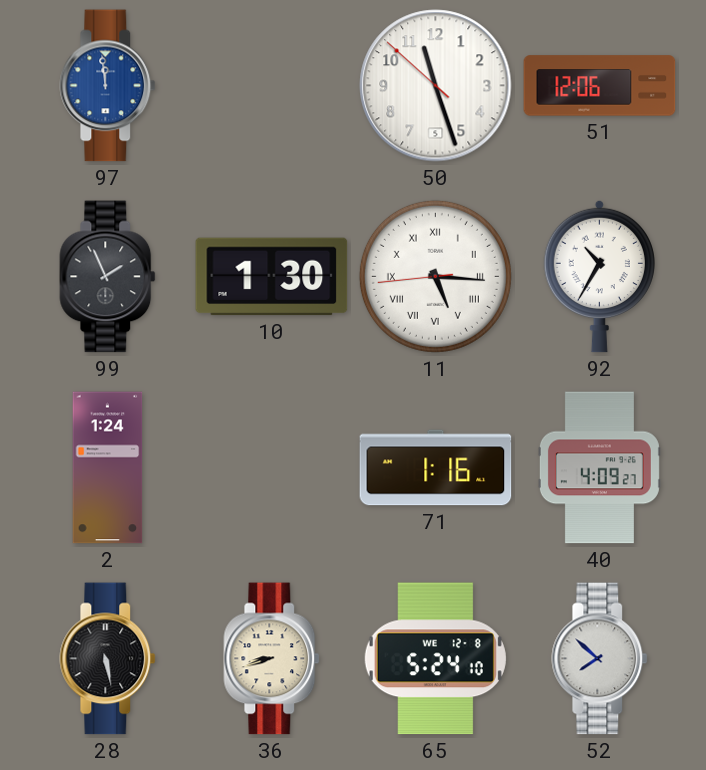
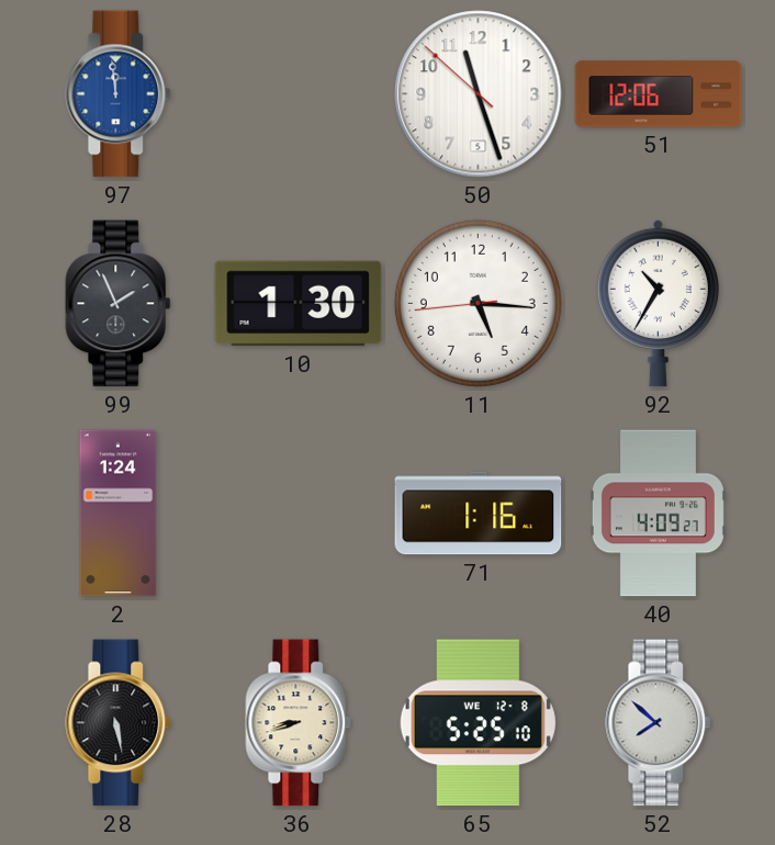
11 numerals: Roman -> Arabic
65: 5:24 -> 5:25
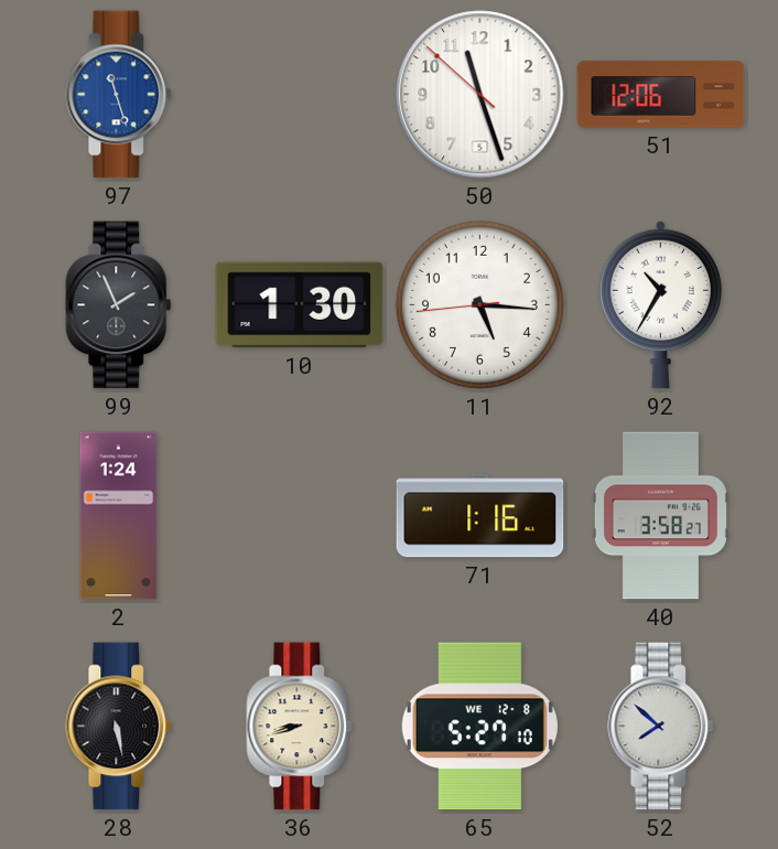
97: 11:59 -> 11:27
40: 4:09 -> 3:58
65: 5:25 -> 5:27
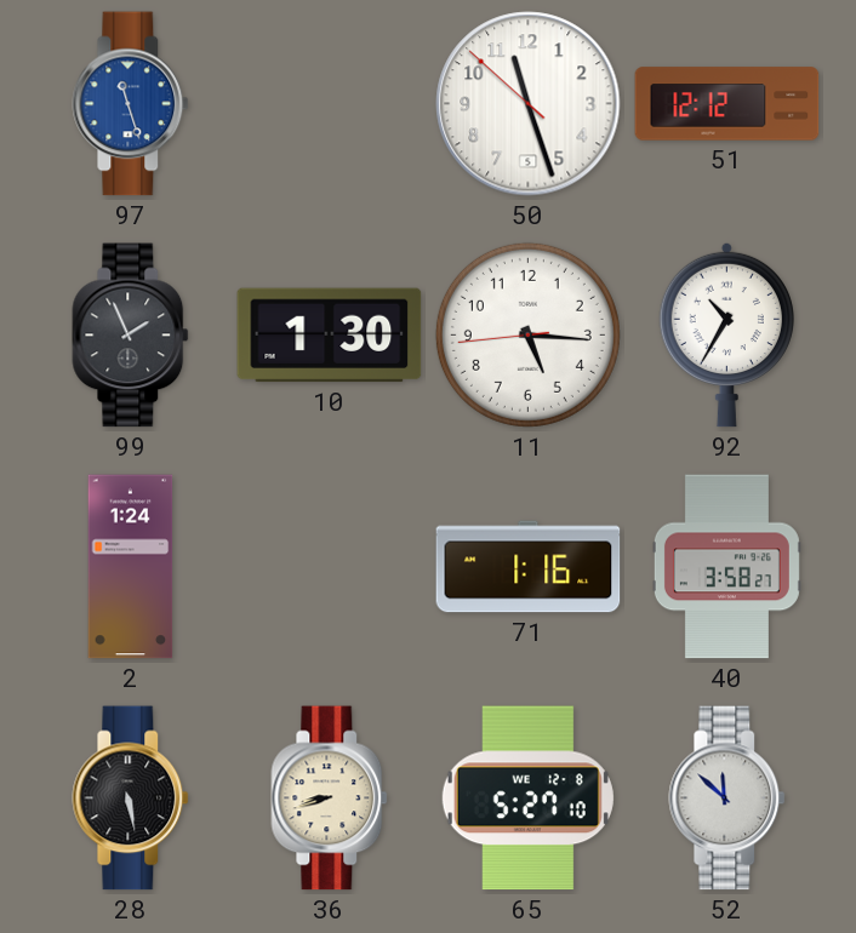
51: 12:06 -> 12:12
52: 7:52 -> 11:52
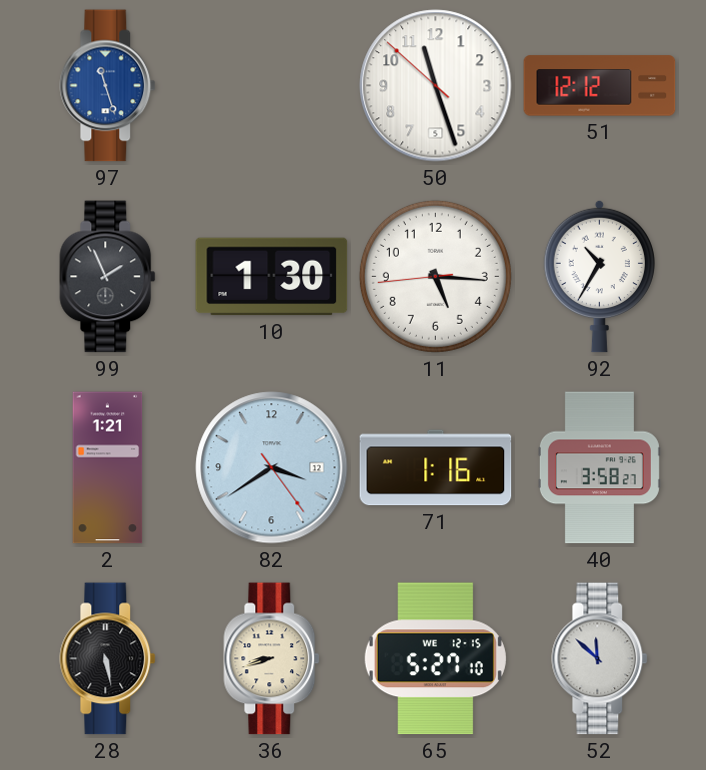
2: 1:24 -> 1:21
82: none -> 3:39
65 date: WE 12-8 -> WE 12-15
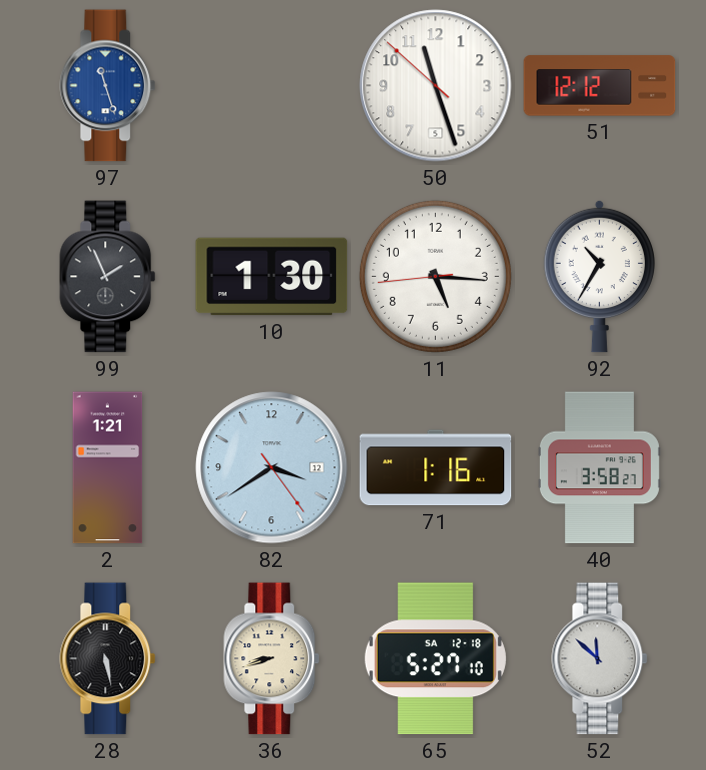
65 date: WE 12-15 -> SA 12-18
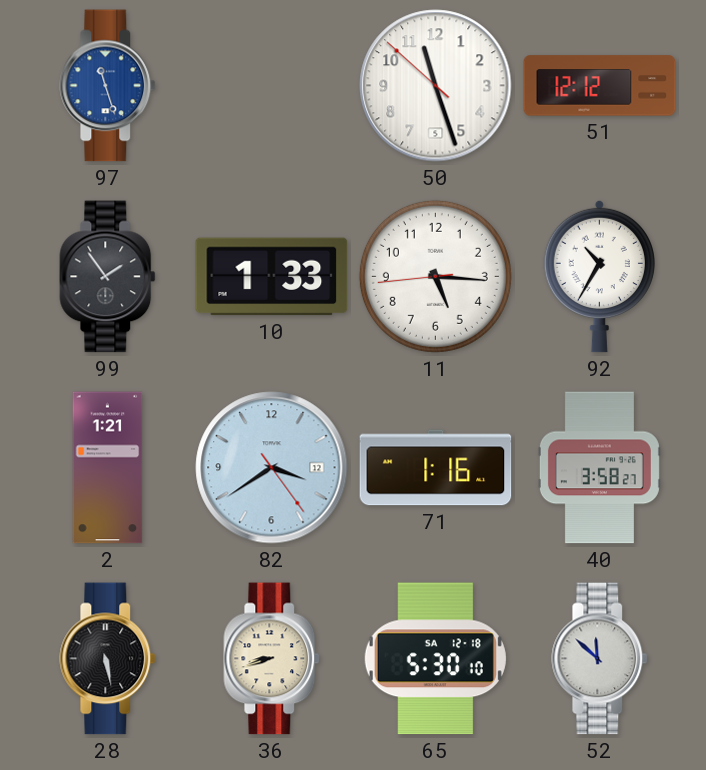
99: 1:56 -> 1:54
10: 1:30 -> 1:33
65: 5:27 -> 5:30
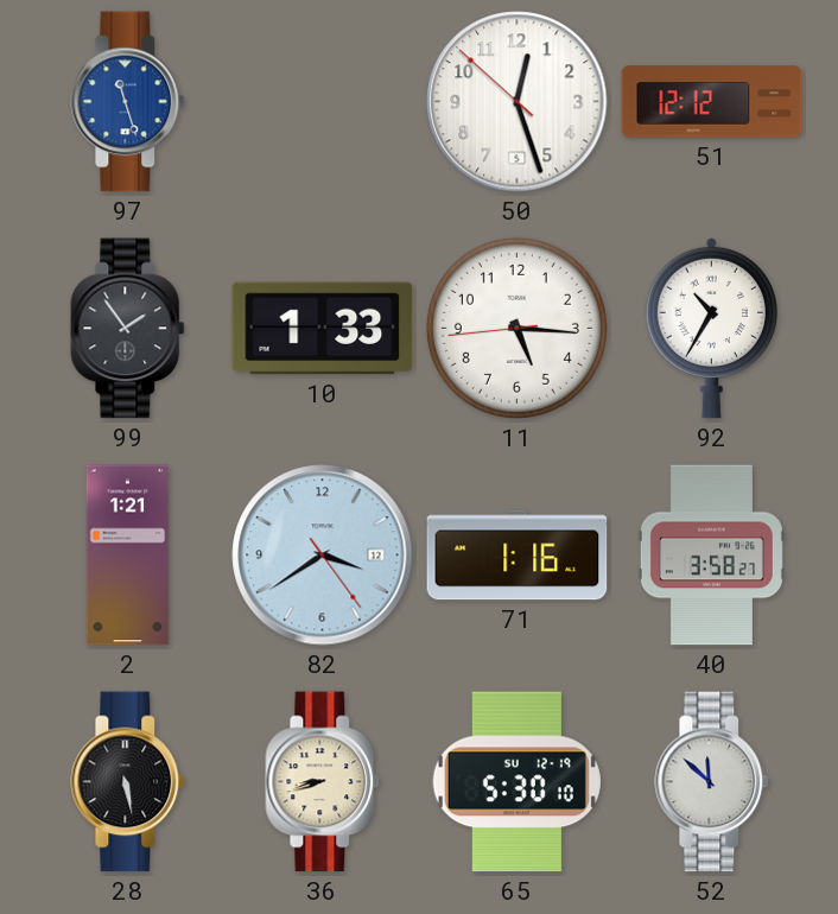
50: 11:26 -> 12:26
65 date: SA 12-18 -> SU 12-19
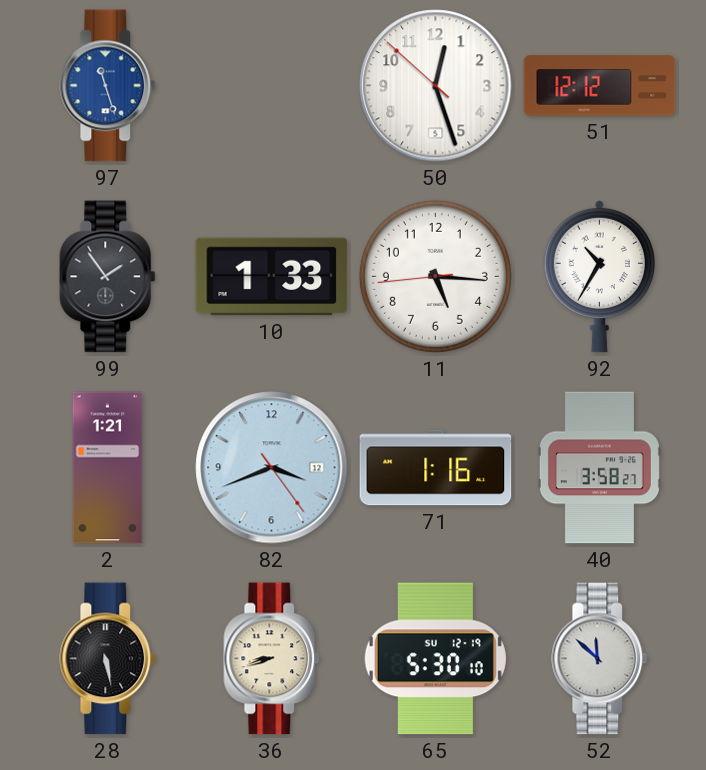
82: 3:39 -> 3:41
